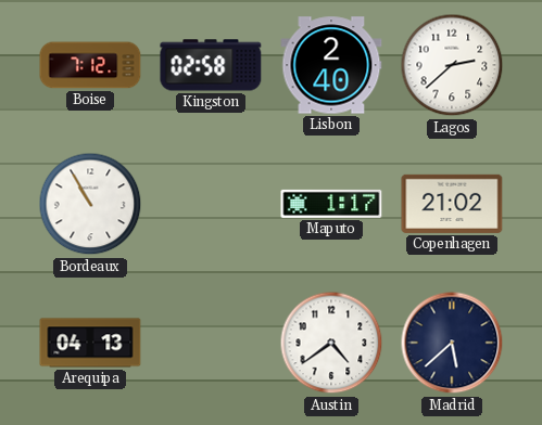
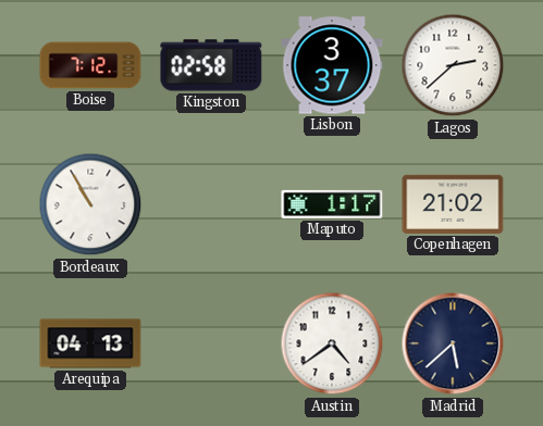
Lisbon: 2:40 -> 3:37
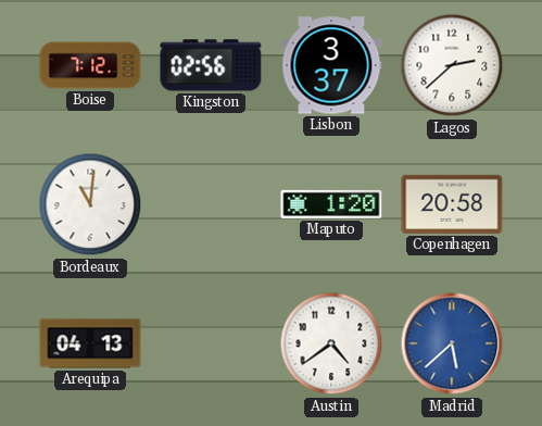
Kingston: 02:58 -> 02:56
Bordeaux: 10:55 -> 11:01
Maputo: 1:17 -> 1:20
Copenhagen: 21:02 -> 20:58
Madrid dial: navy -> blue
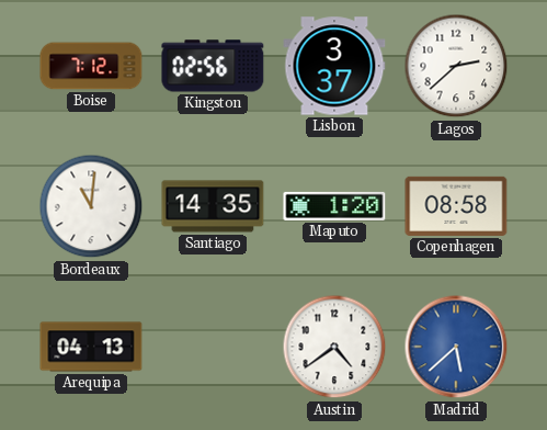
Santiago: none -> 14:35
Copenhagen: 20:58 -> 08:58
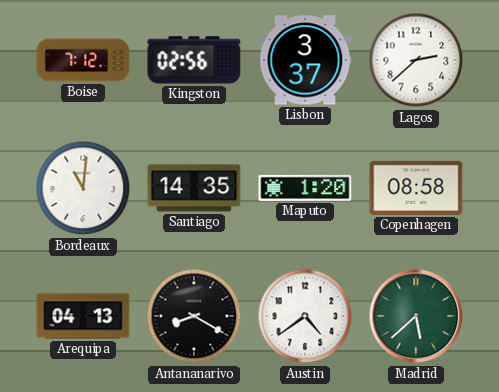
Antananarivo: none -> 8:20
Madrid dial: blue -> green
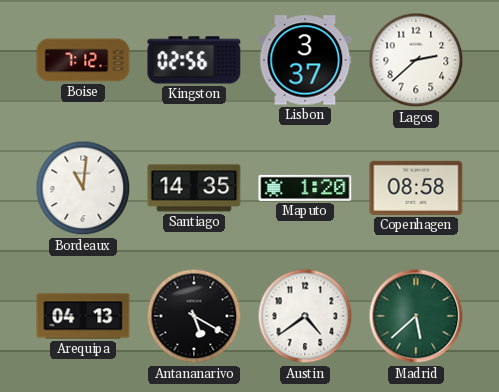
Antananarivo: 8:20 -> 5:20
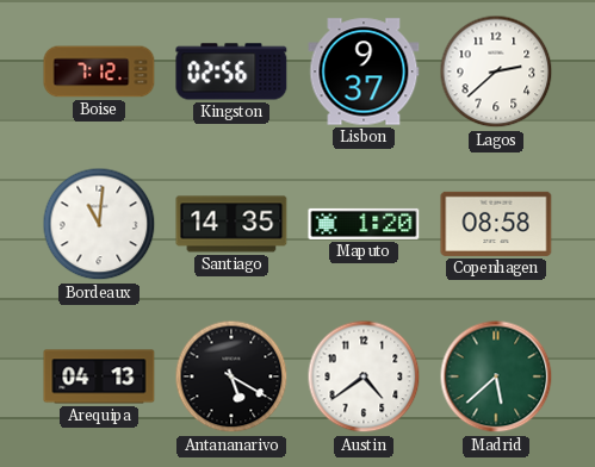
Lisbon: 3:37 -> 9:37
